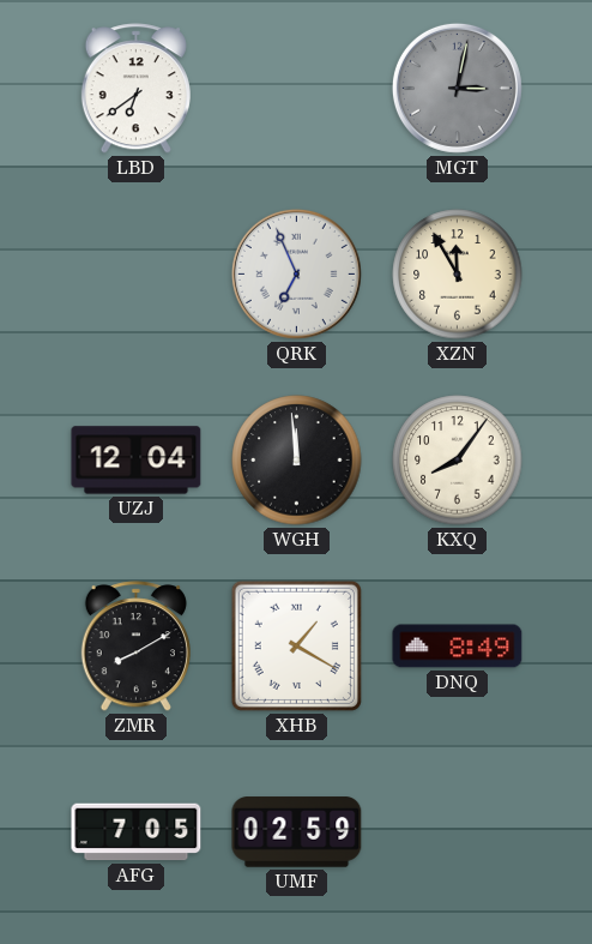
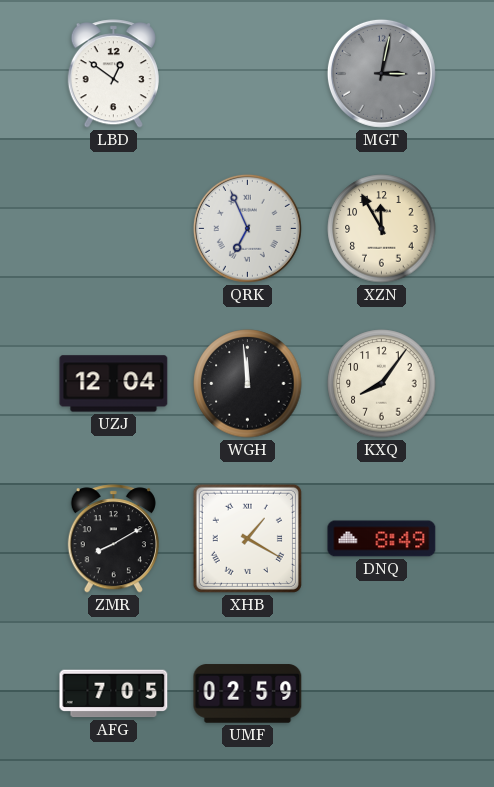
LBD: 6:39 -> 12:51
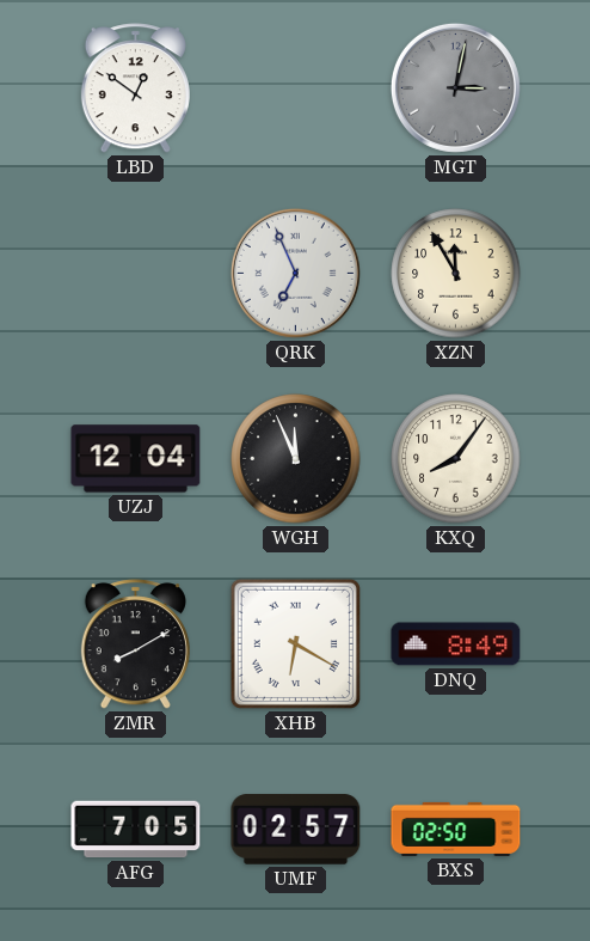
WGH: 11:59 -> 11:56
XHB: 1:20 -> 6:20
UMF: 02:59 -> 02:57
BXS: none -> 02:50
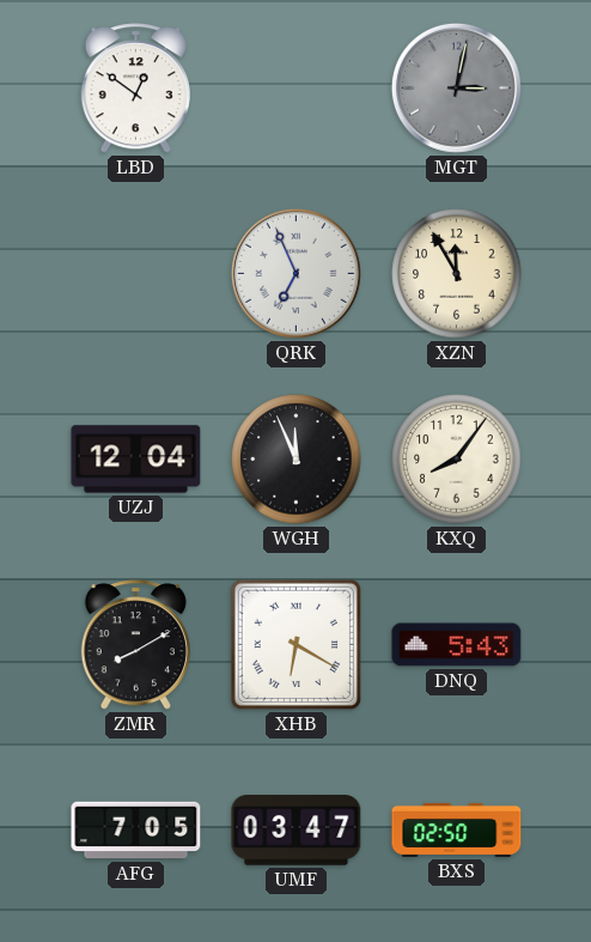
DNQ: 8:49 -> 5:43
UMF: 02:57 -> 03:47
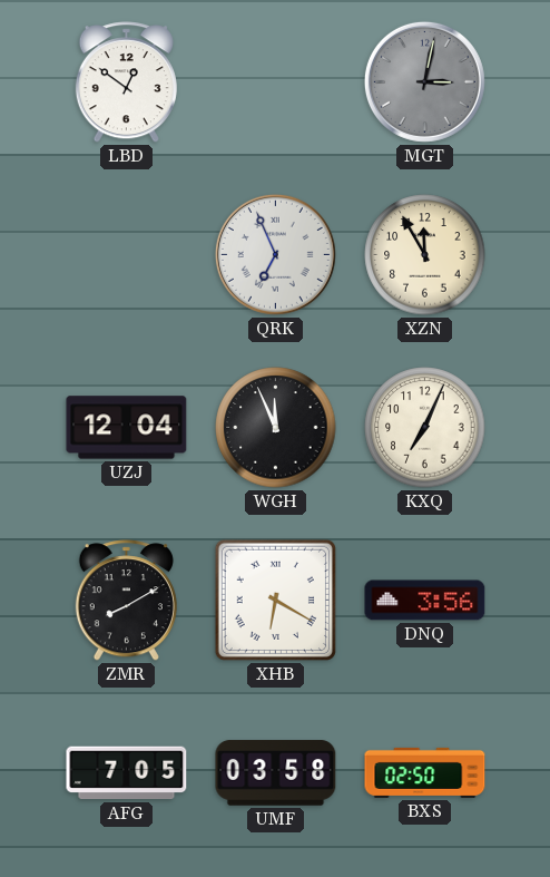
KXQ: 8:06 -> 7:04
DNQ: 5:43 -> 3:56
UMF: 03:47 -> 03:58
